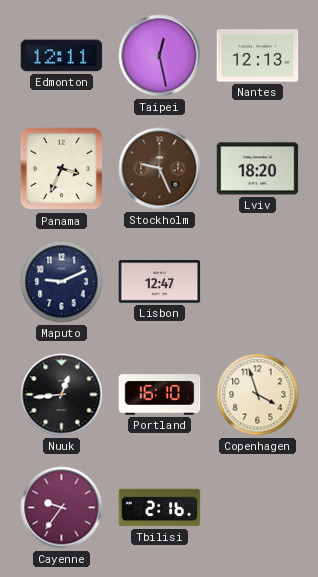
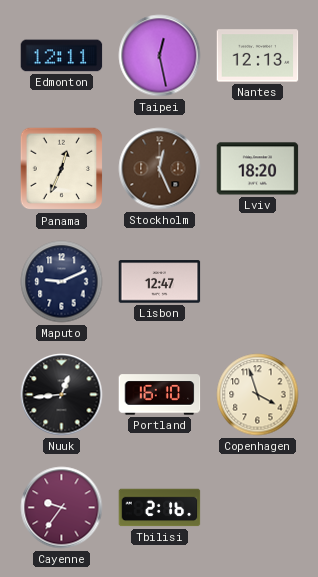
Panama: 3:34 -> 12:34
Stockholm: 9:26 -> 12:26
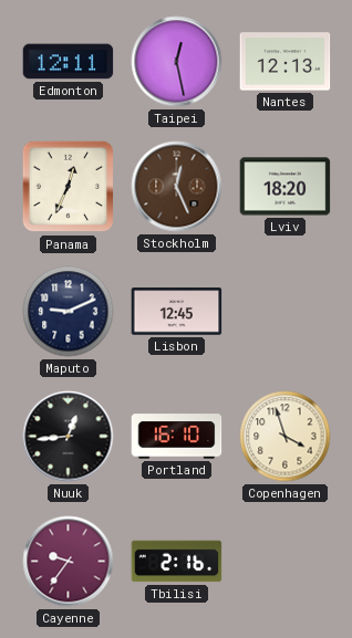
Lisbon: 12:47 -> 12:45
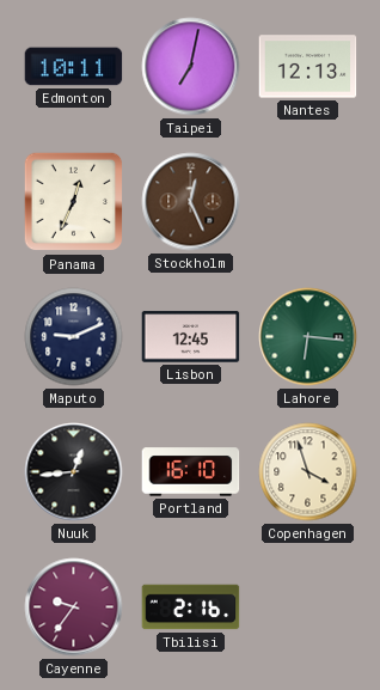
Edmonton: 12:11 -> 10:11
Taipei: 12:28 -> 7:02
Lviv: 18:20 -> none
Lahore: none -> 6:16
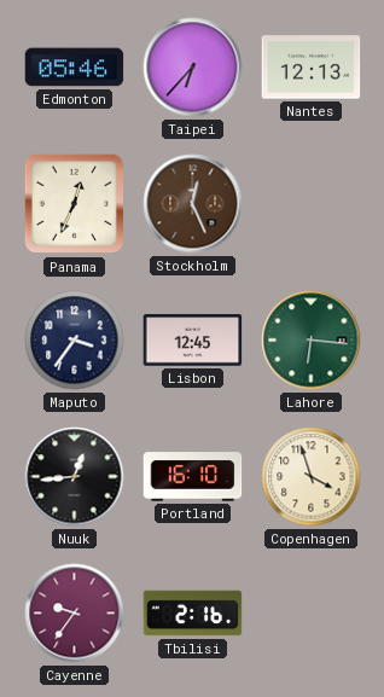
Edmonton: 10:11 -> 05:46
Taipei: 7:02 -> 6:37
Maputo: 9:11 -> 3:36
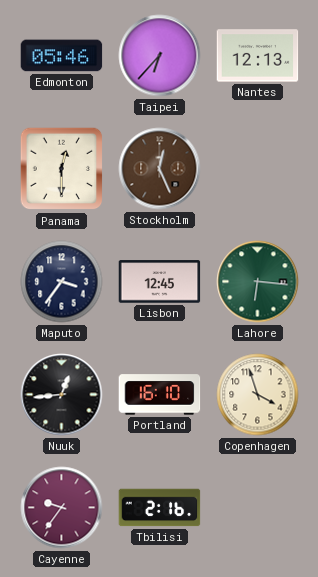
Panama: 12:34 -> 12:30
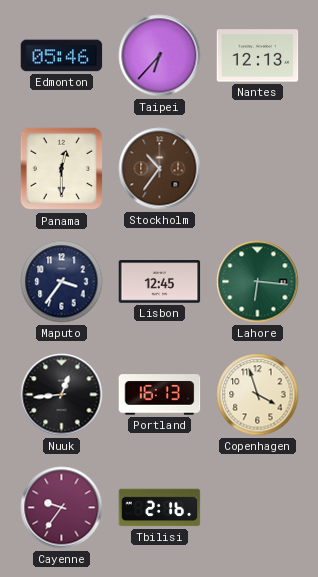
Stockholm: 12:26 -> 10:36
Portland: 16:10 -> 16:13
